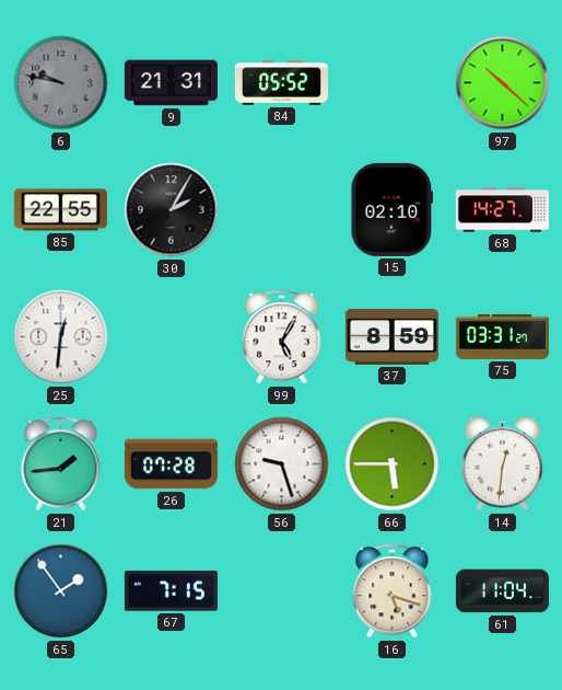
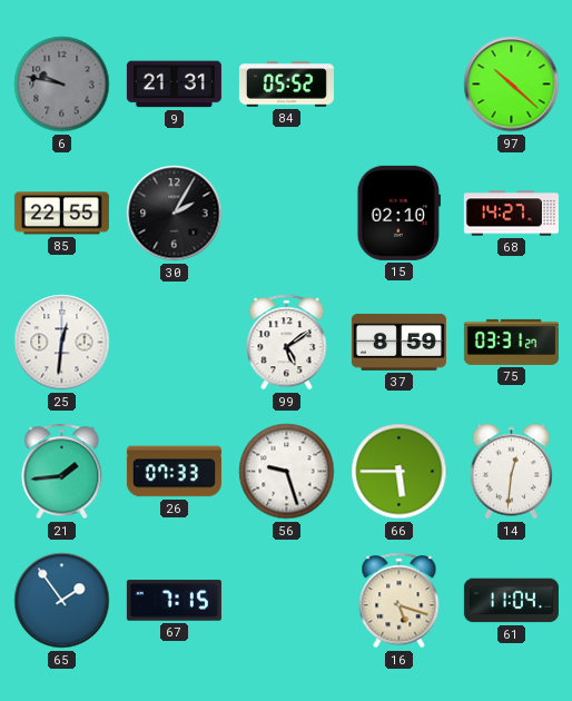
99: 5:05 -> 5:09
26: 07:28 -> 07:33
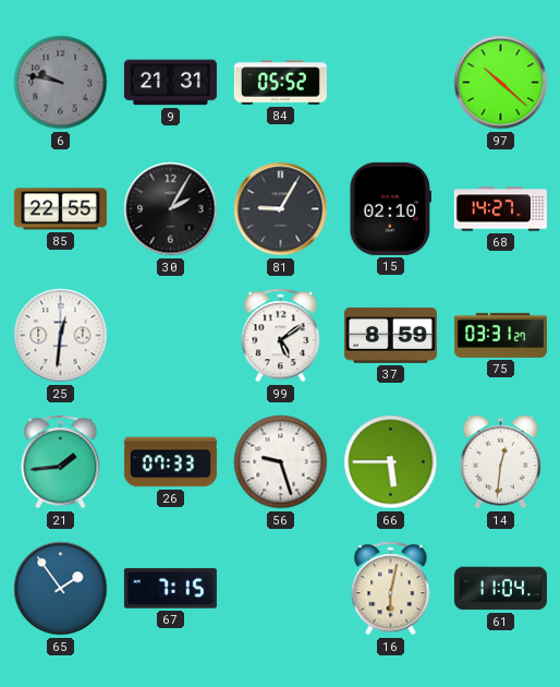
81: none -> 9:05
16: 5:18 -> 6:02
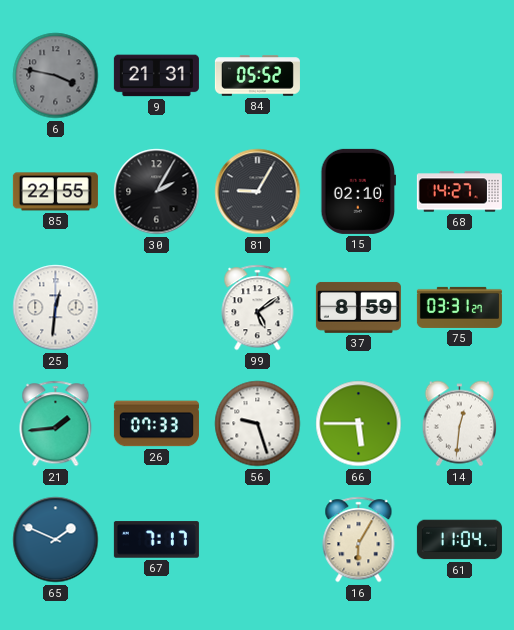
6: 9:47 -> 3:47
97: 10:22 -> none
65: 1:54 -> 1:49
67: 7:15 -> 7:17
16: 6:02 -> 6:05
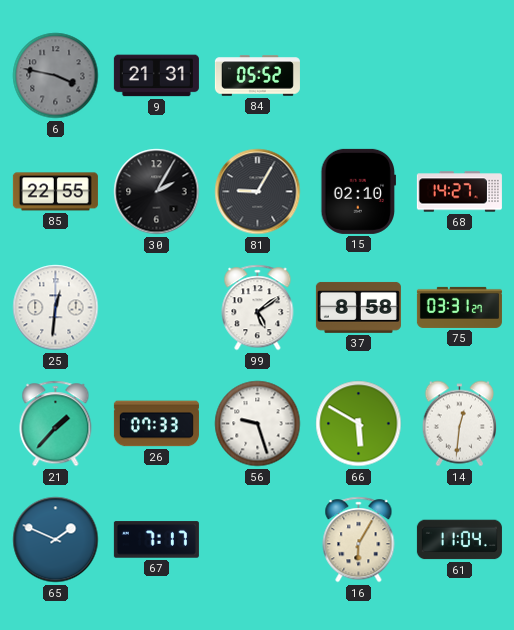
37: 8:59 -> 8:58
21: 1:44 -> 1:37
66: 5:45 -> 5:50
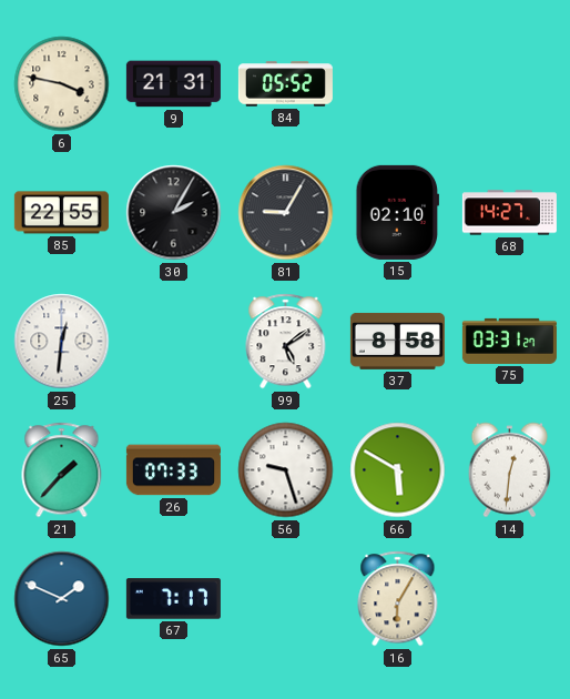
6 dial: grey -> cream
61: 11:04 -> none
